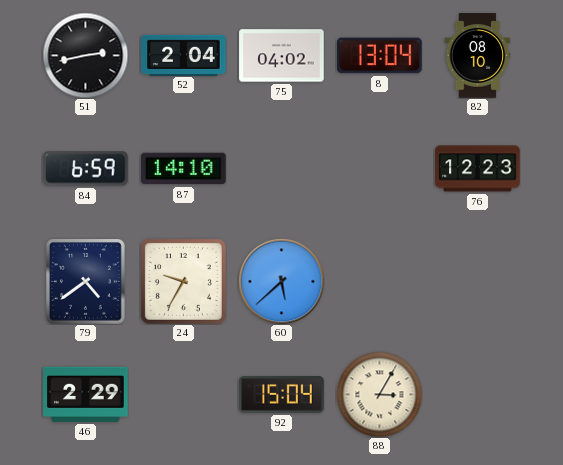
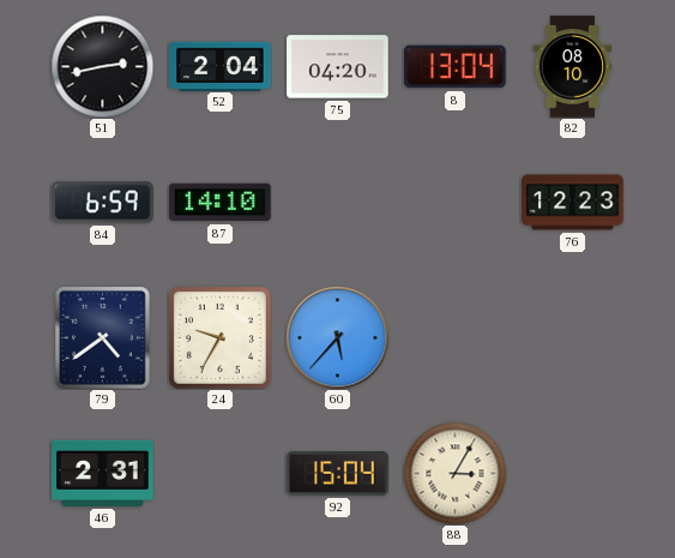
75: 04:02 -> 04:20
60: 5:38 -> 5:37
46: 2:29 -> 2:31
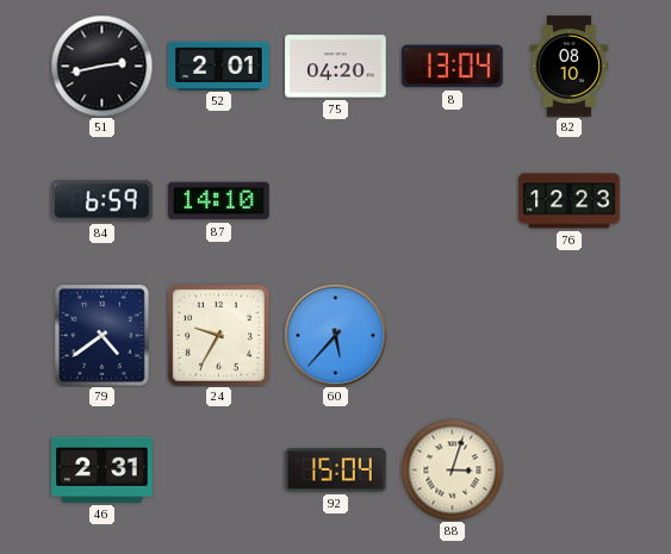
52: 2:04 -> 2:01
88: 3:05 -> 3:03
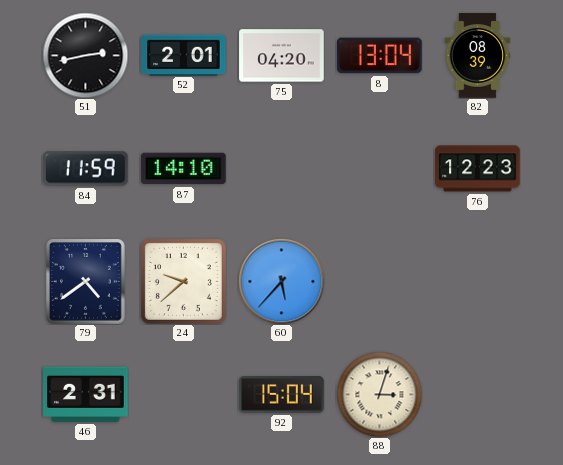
82: 08:10 -> 08:39
84: 6:59 -> 11:59
24: 9:35 -> 9:38
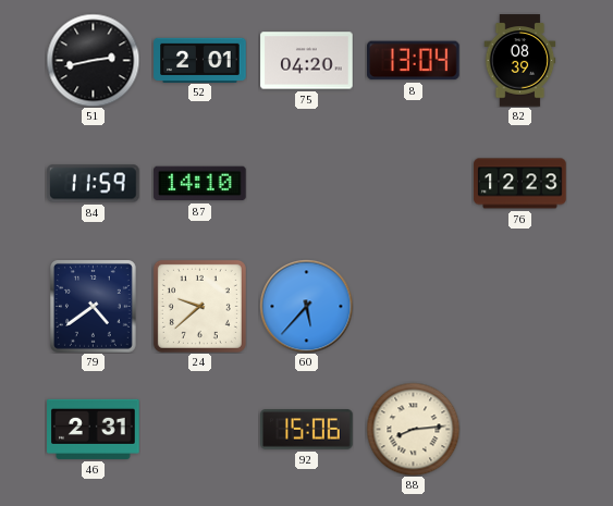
92: 15:04 -> 15:06
88: 3:03 -> 8:14
